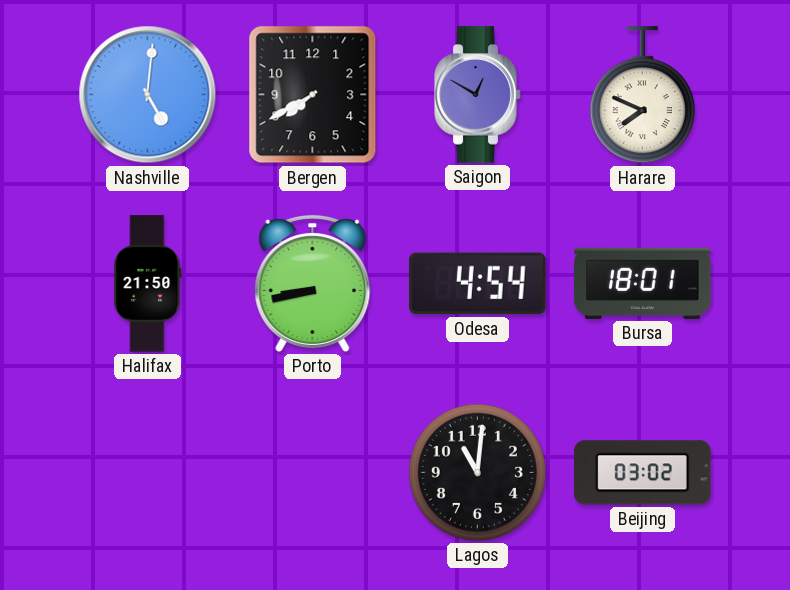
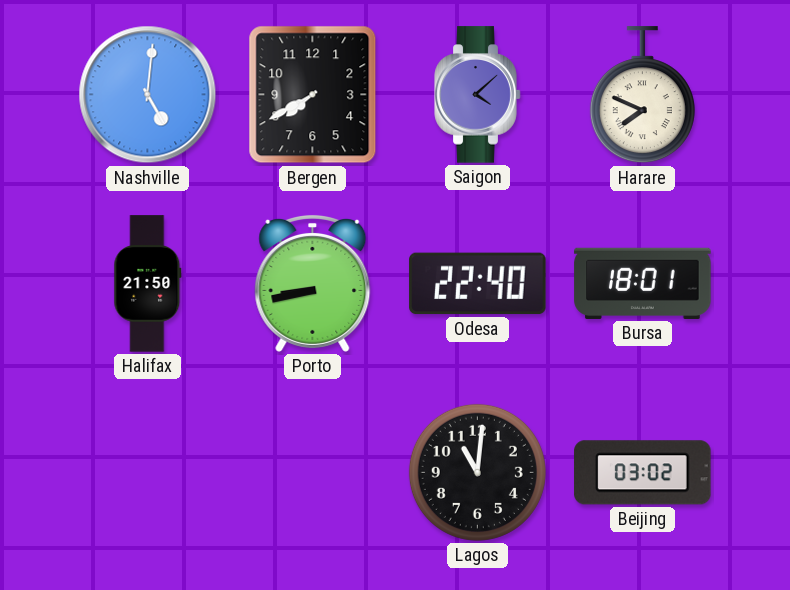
Saigon: 12:50 -> 4:08
Odesa: 4:54 -> 22:40
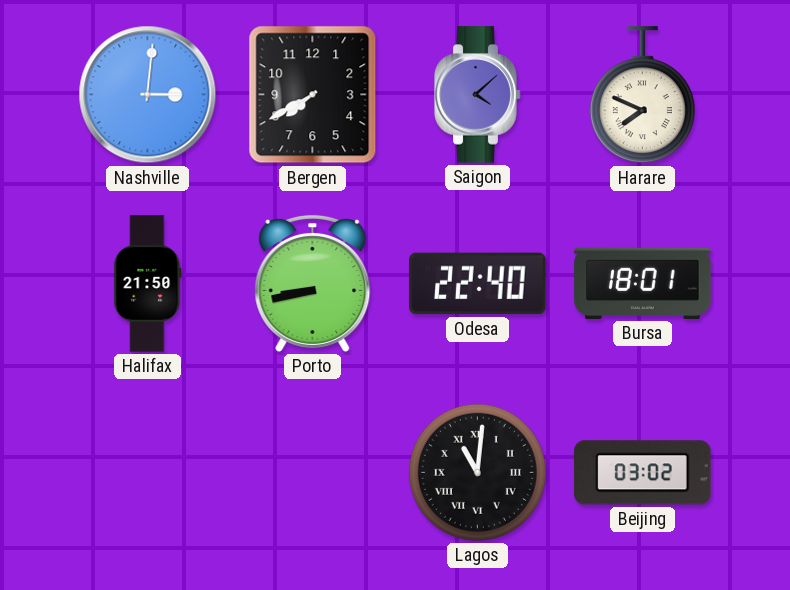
Nashville: 5:01 -> 3:01
Lagos numerals: Arabic -> Roman
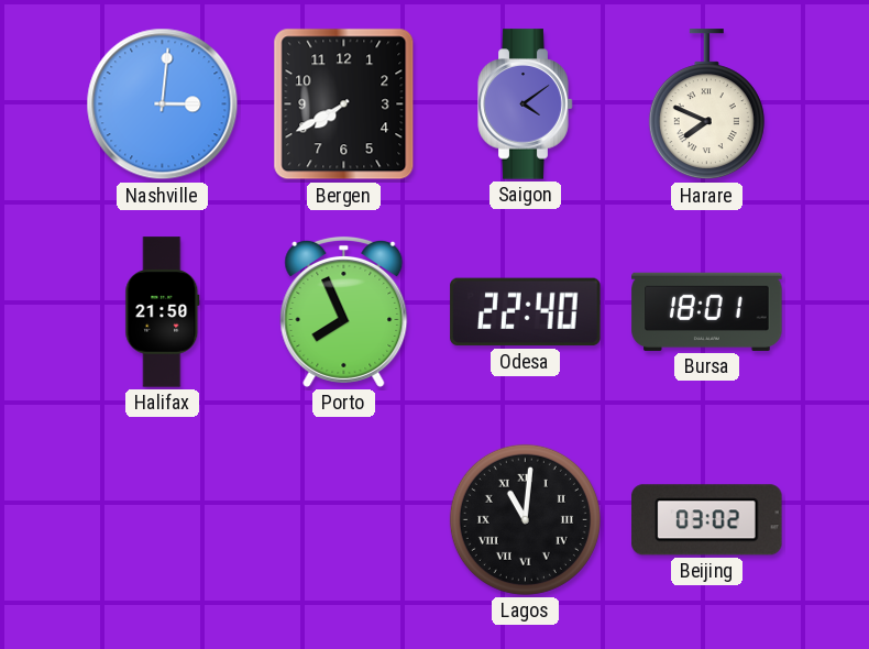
Saigon: 4:08 -> 4:09
Porto: 8:43 -> 7:56
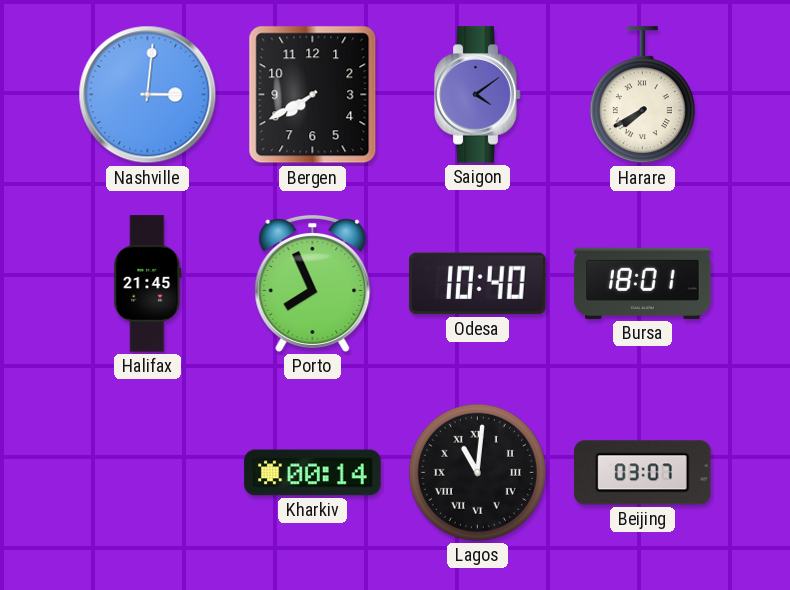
Harare: 7:49 -> 7:40
Halifax: 21:50 -> 21:45
Odesa: 22:40 -> 10:40
Kharkiv: none -> 00:14
Beijing: 03:02 -> 03:07
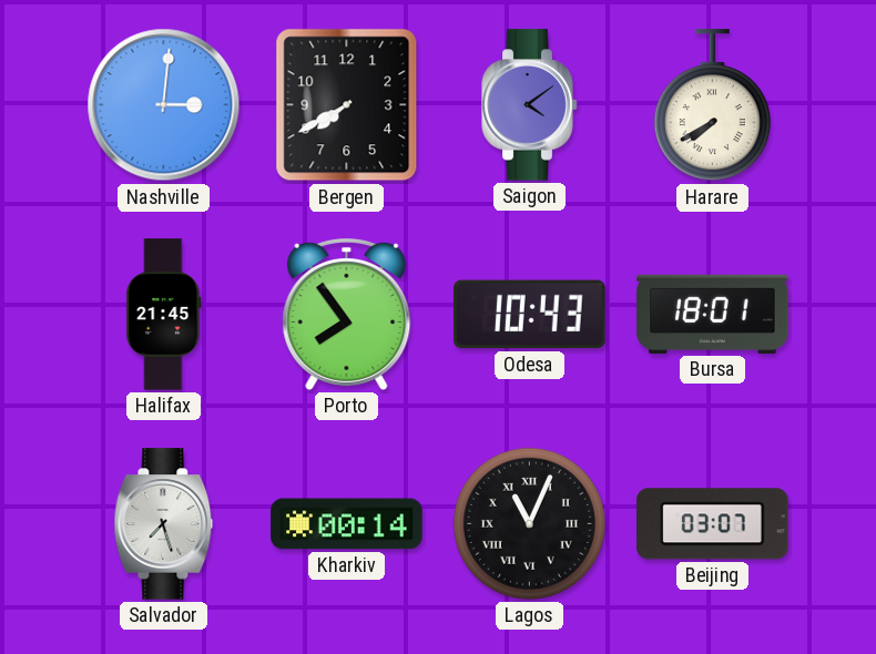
Porto: 7:56 -> 7:54
Odesa: 10:40 -> 10:43
Salvador: none -> 7:27
Lagos: 11:01 -> 11:04
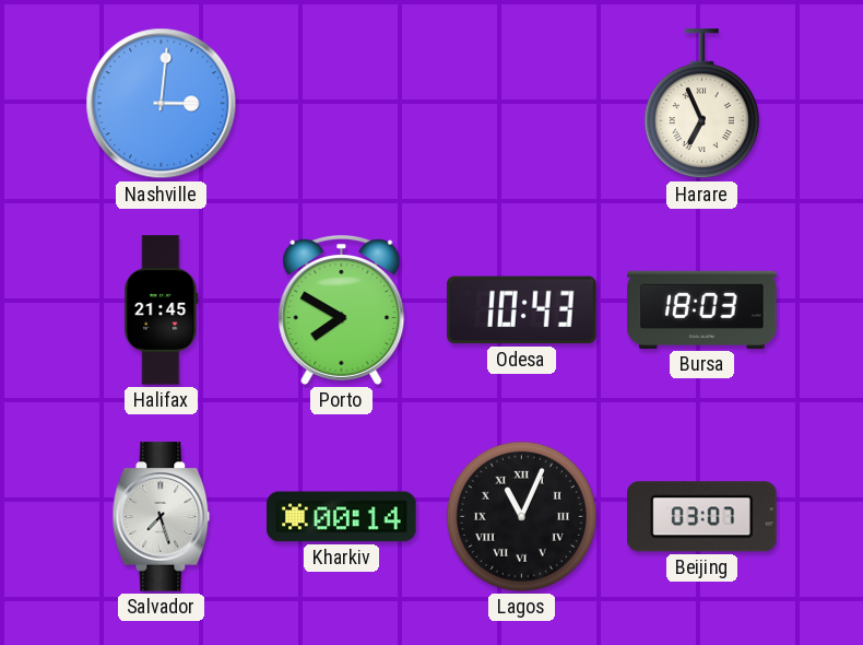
Bergen: 7:40 -> none
Saigon: 4:09 -> none
Harare: 7:40 -> 6:56
Porto: 7:54 -> 7:50
Bursa: 18:01 -> 18:03
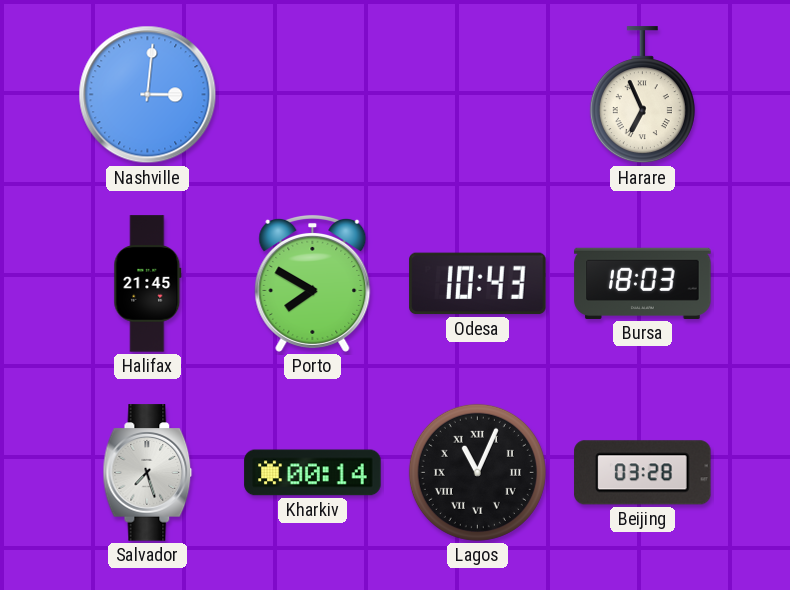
Beijing: 03:07 -> 03:28
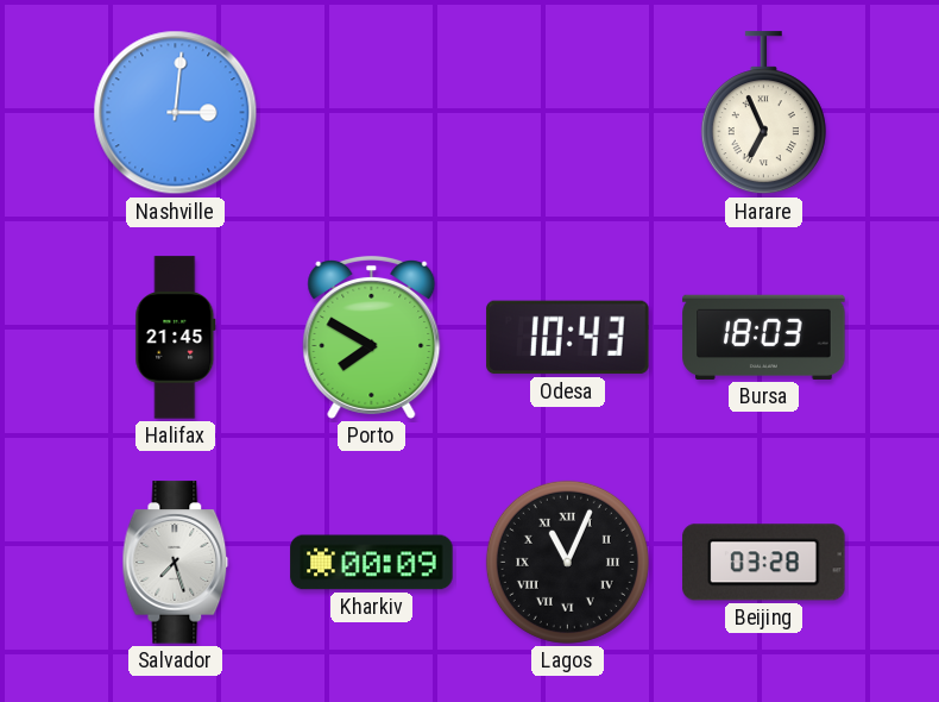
Kharkiv: 00:14 -> 00:09
